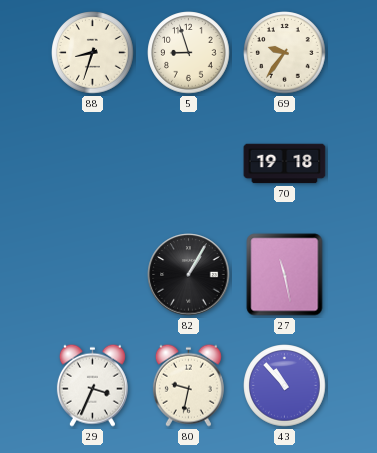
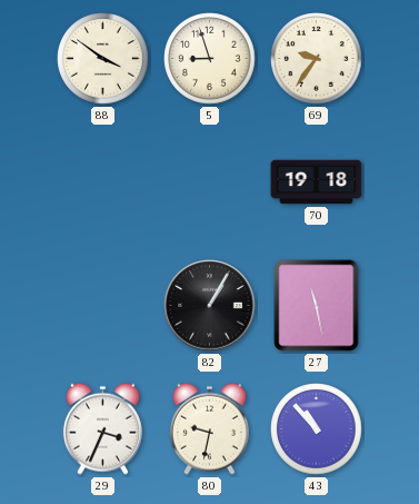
88: 8:33 -> 3:51
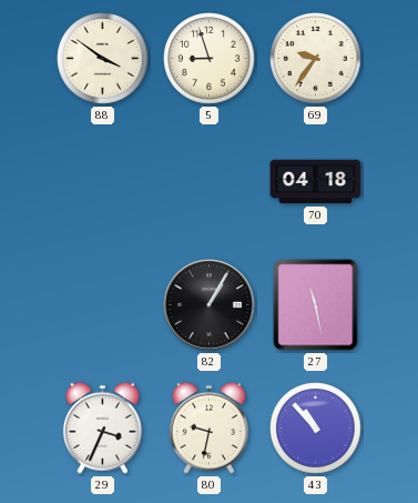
70: 19:18 -> 04:18
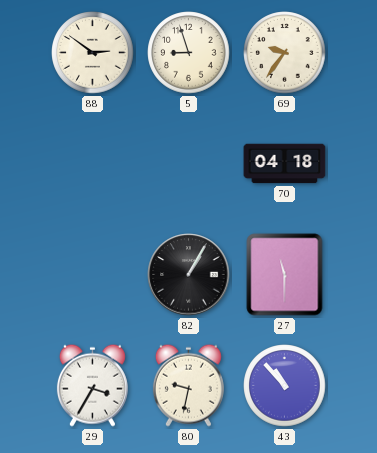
88: 3:51 -> 2:51
27: 11:28 -> 11:30
29: 3:34 -> 3:35
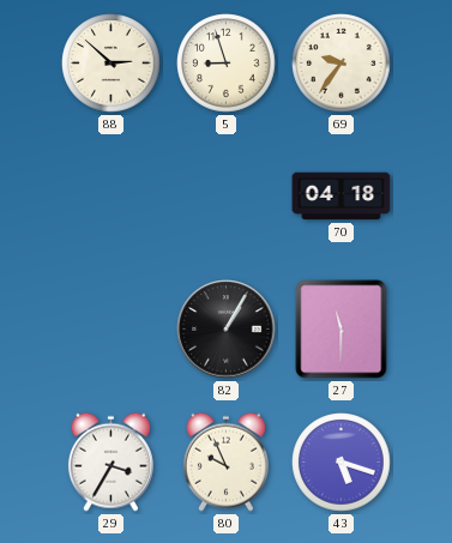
88: 2:51 -> 2:52
80: 9:32 -> 9:56
43: 10:53 -> 5:18
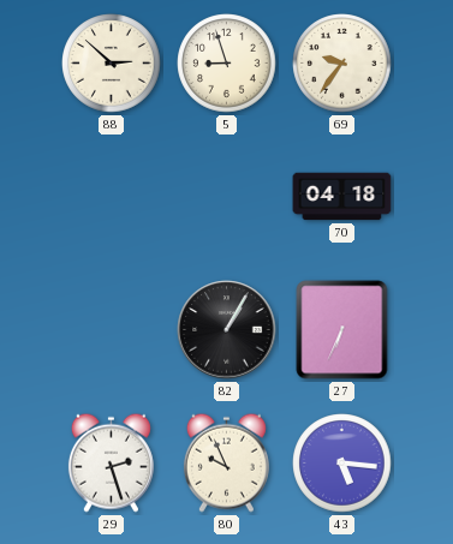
27: 11:30 -> 6:34
29: 3:35 -> 2:27
43: 5:18 -> 5:16
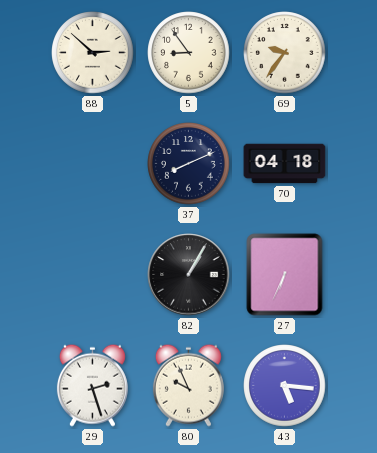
5: 8:57 -> 8:54
37: none -> 8:11
